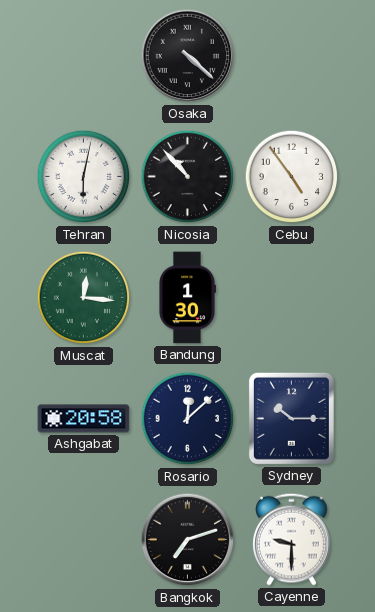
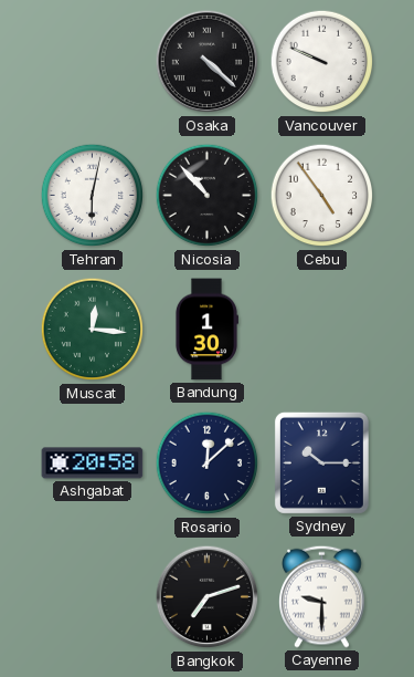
Vancouver: none -> 9:49
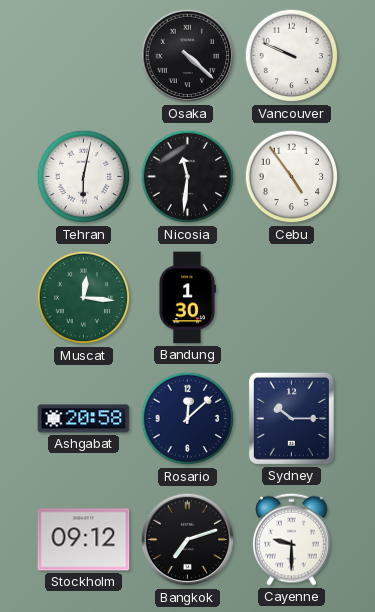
Nicosia: 10:53 -> 11:31
Stockholm: none -> 09:12
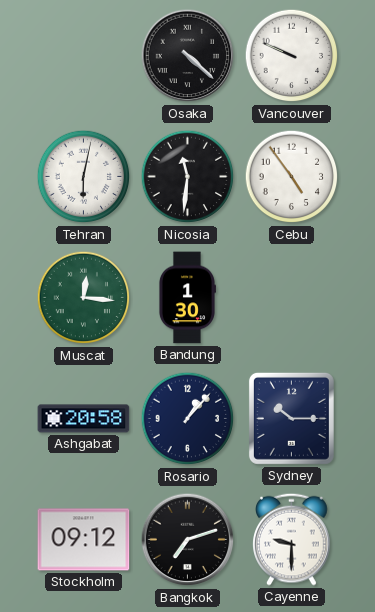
Rosario: 12:08 -> 1:07
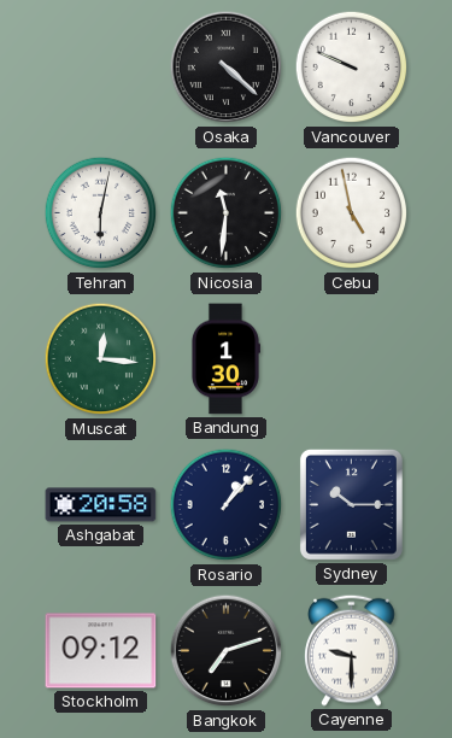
Cebu: 4:54 -> 4:58
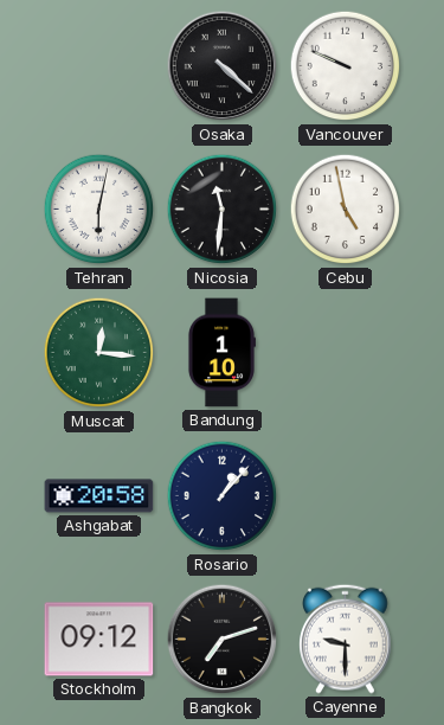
Bandung: 1:30 -> 1:10
Sydney: 10:15 -> none
